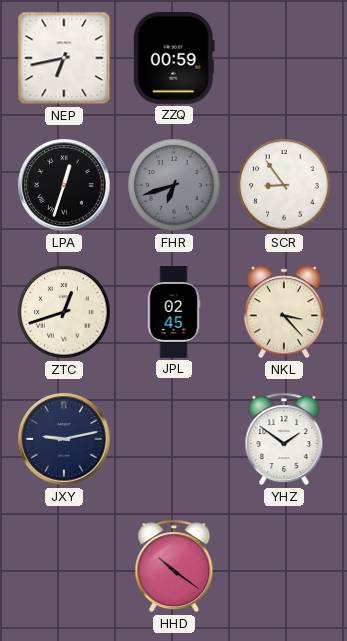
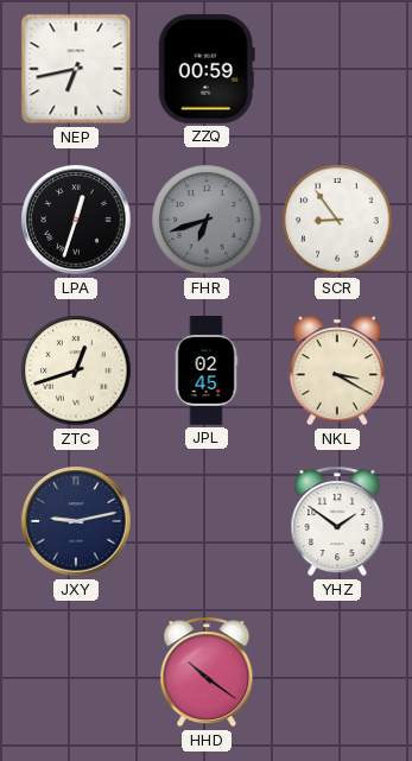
NKL: 3:23 -> 3:20
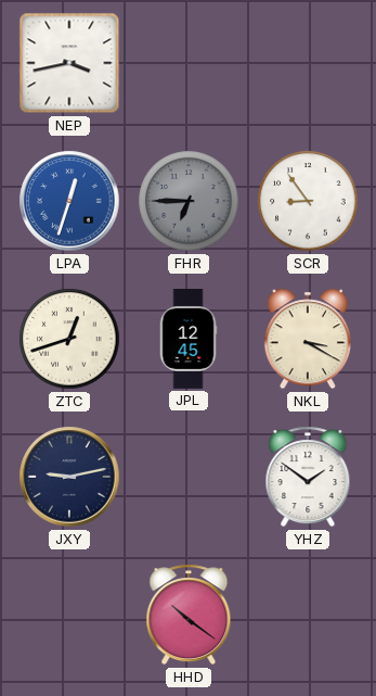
NEP: 6:43 -> 3:43
ZZQ: 00:59 -> none
LPA dial: black -> blue
FHR: 6:42 -> 6:45
JPL: 02:45 -> 12:45
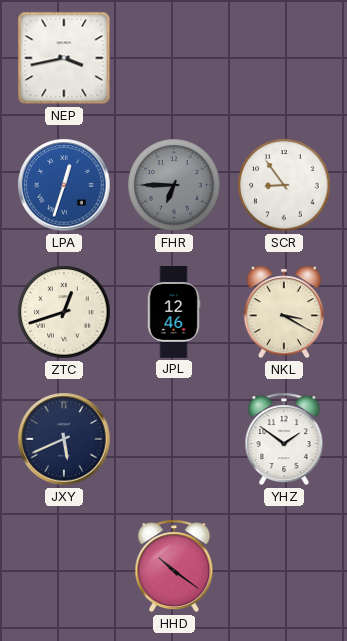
JPL: 12:45 -> 12:46
JXY: 9:13 -> 5:41
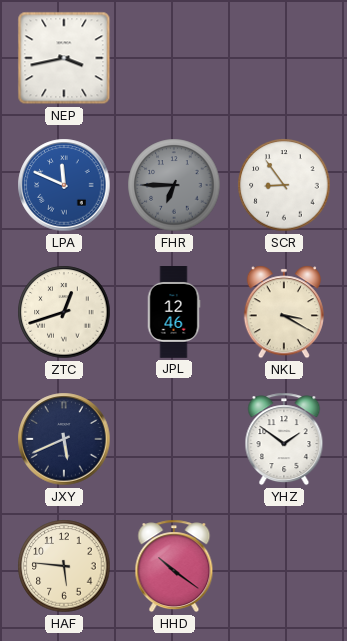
LPA: 12:33 -> 11:49
HAF: none -> 5:46
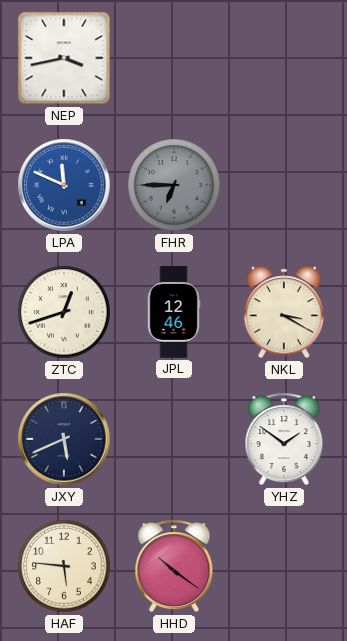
SCR: 8:54 -> none
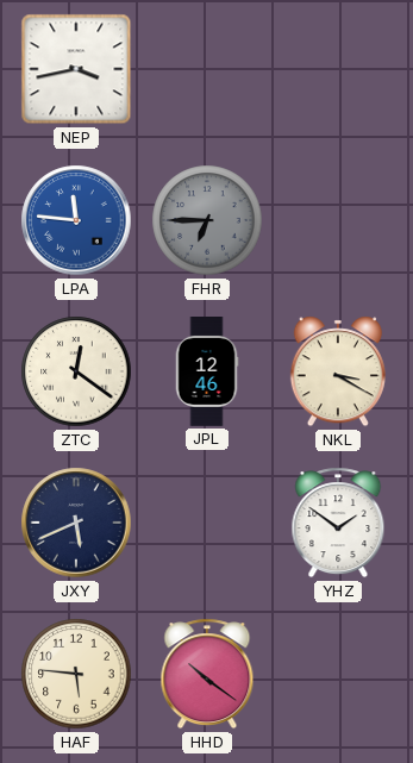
LPA: 11:49 -> 11:46
ZTC: 12:42 -> 12:21
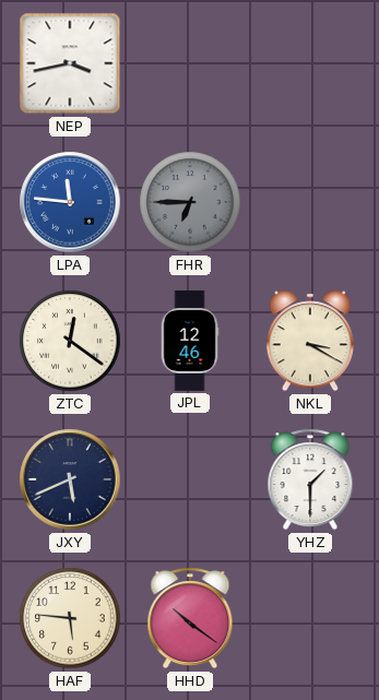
YHZ: 1:51 -> 1:30
